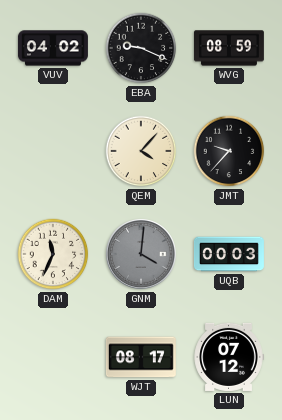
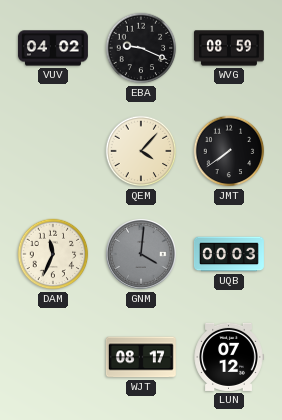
JMT: 9:37 -> 7:39
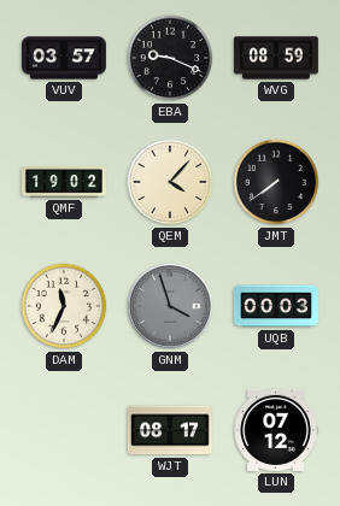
VUV: 04:02 -> 03:57
QMF: none -> 19:02
GNM: 4:01 -> 3:57
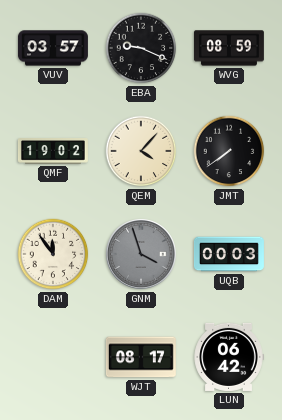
DAM: 11:34 -> 11:54
LUN: 07:12 -> 06:42
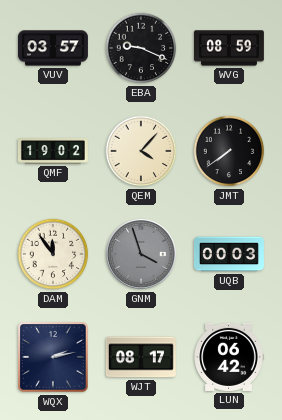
WQX: none -> 2:13
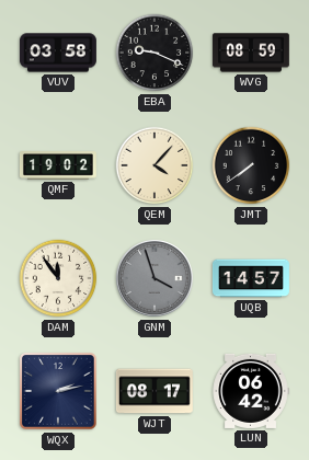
VUV: 03:57 -> 03:58
UQB: 00:03 -> 14:57
